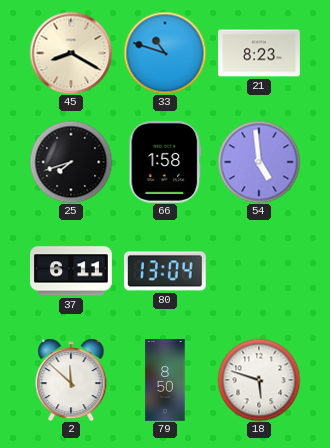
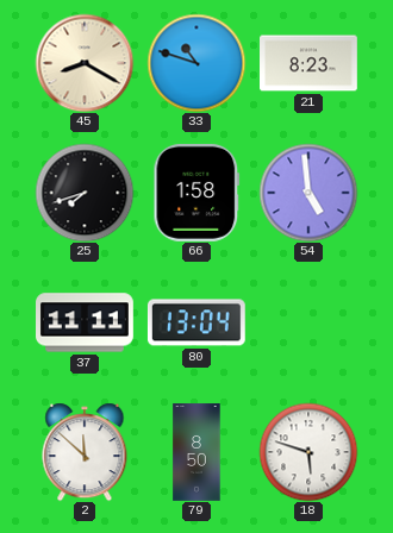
37: 6:11 -> 11:11
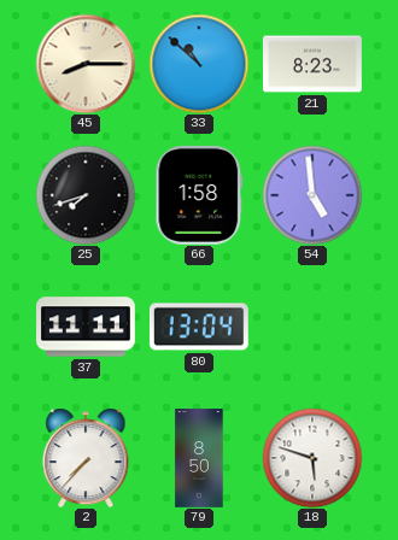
45: 8:20 -> 8:15
33: 10:48 -> 10:52
2: 11:52 -> 7:37
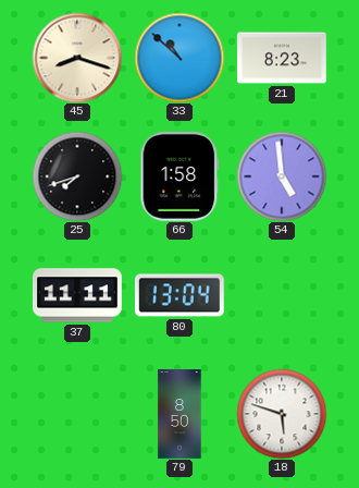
45: 8:15 -> 8:18
2: 7:37 -> none
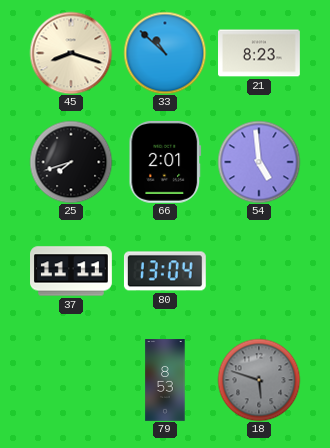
66: 1:58 -> 2:01
79: 8:50 -> 8:53
18 dial: white -> grey
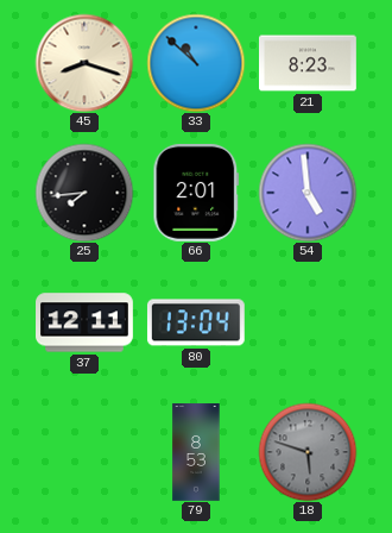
25: 7:42 -> 7:44
37: 11:11 -> 12:11
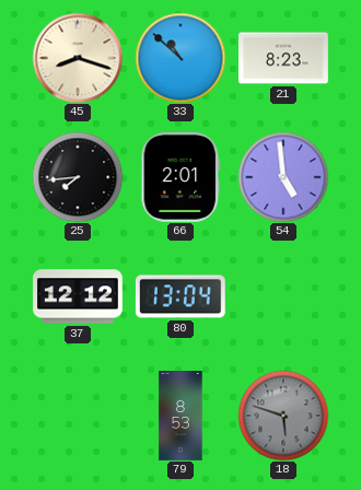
37: 12:11 -> 12:12
